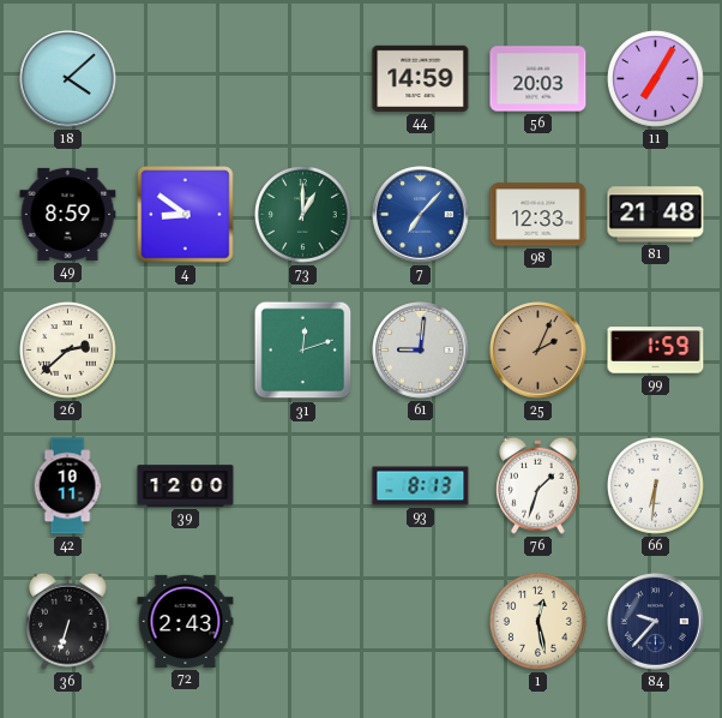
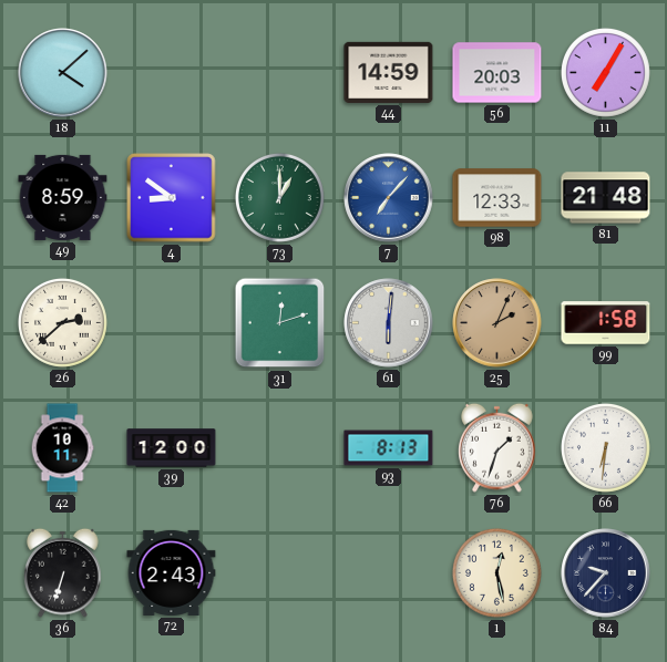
61: 9:01 -> 6:01
99: 1:59 -> 1:58
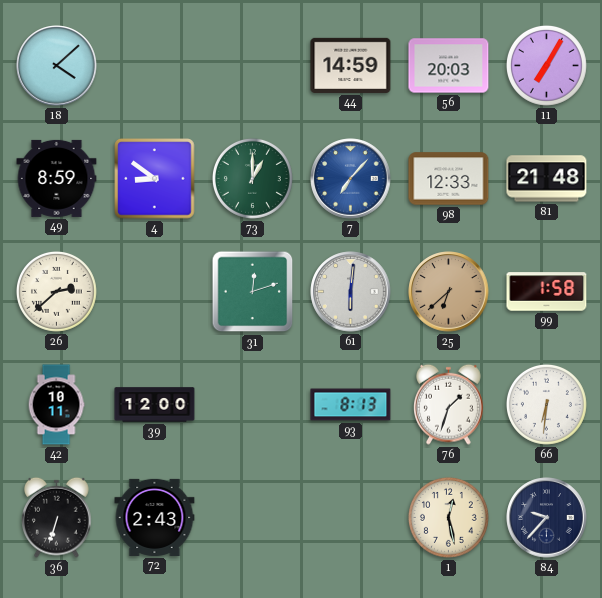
25: 2:04 -> 6:38
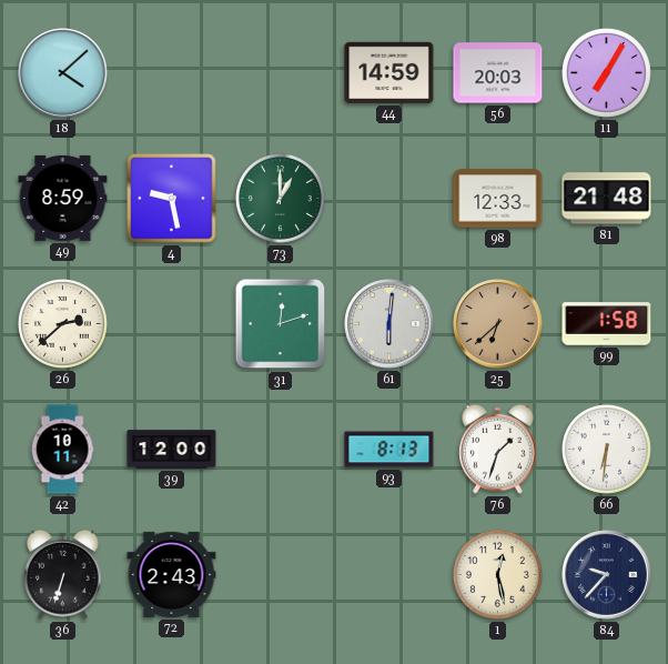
4: 8:51 -> 9:28
7: 7:07 -> none
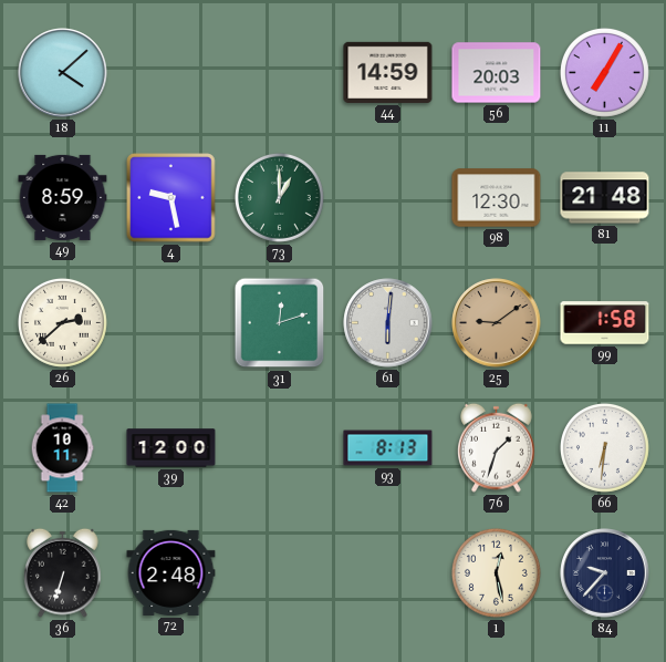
98: 12:33 -> 12:30
25: 6:38 -> 9:09
72: 2:43 -> 2:48
